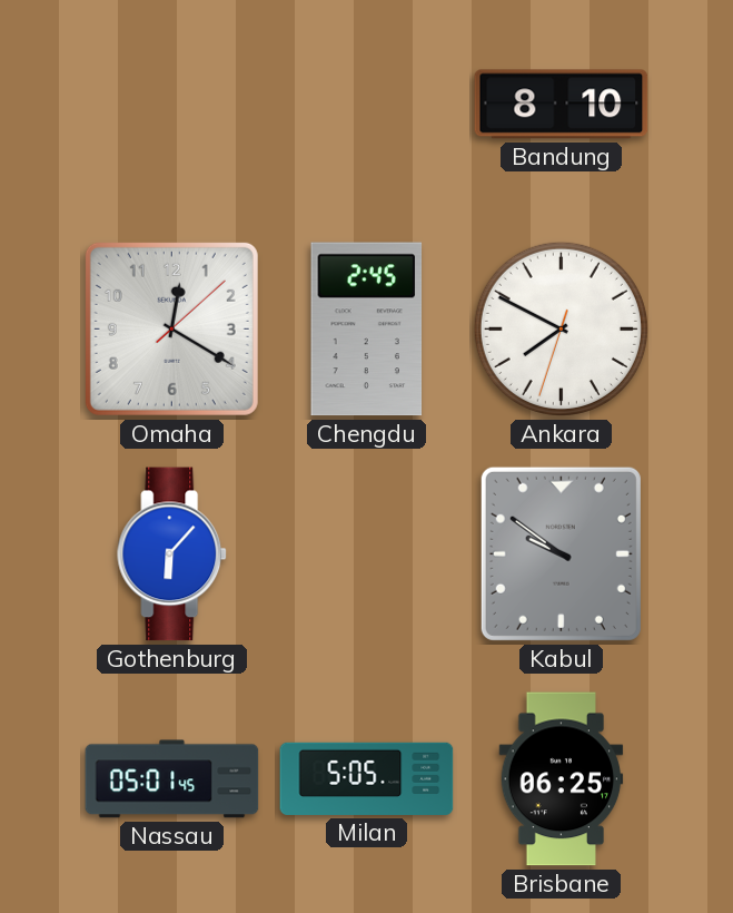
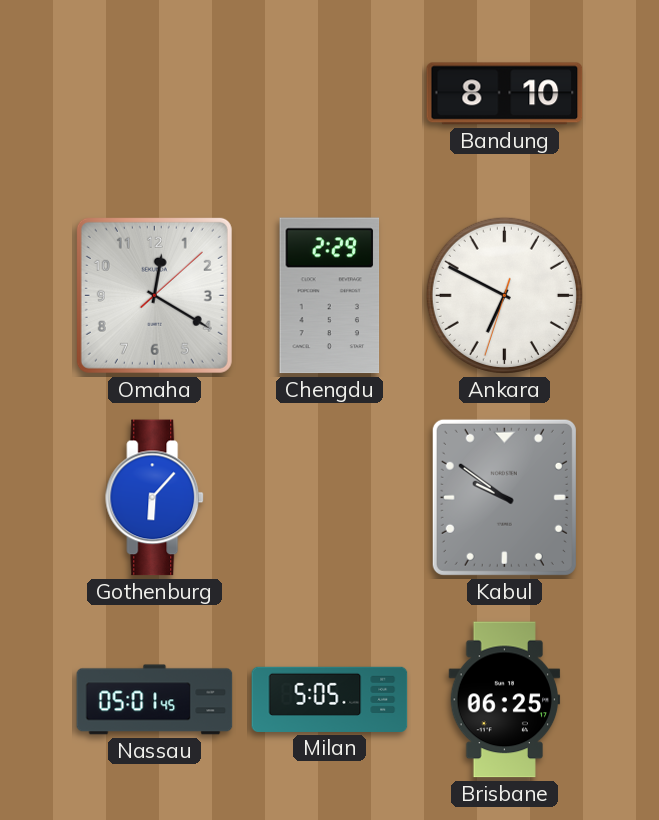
Chengdu: 2:45 -> 2:29
Ankara: 7:49 -> 6:49
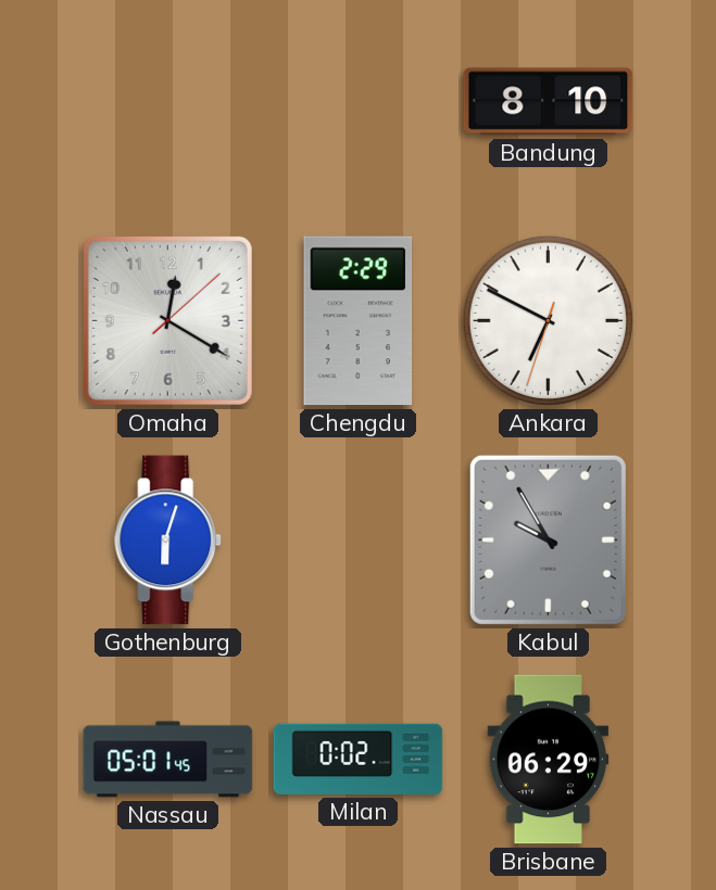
Gothenburg: 6:07 -> 6:03
Kabul: 9:51 -> 9:55
Milan: 5:05 -> 0:02
Brisbane: 06:25 -> 06:29
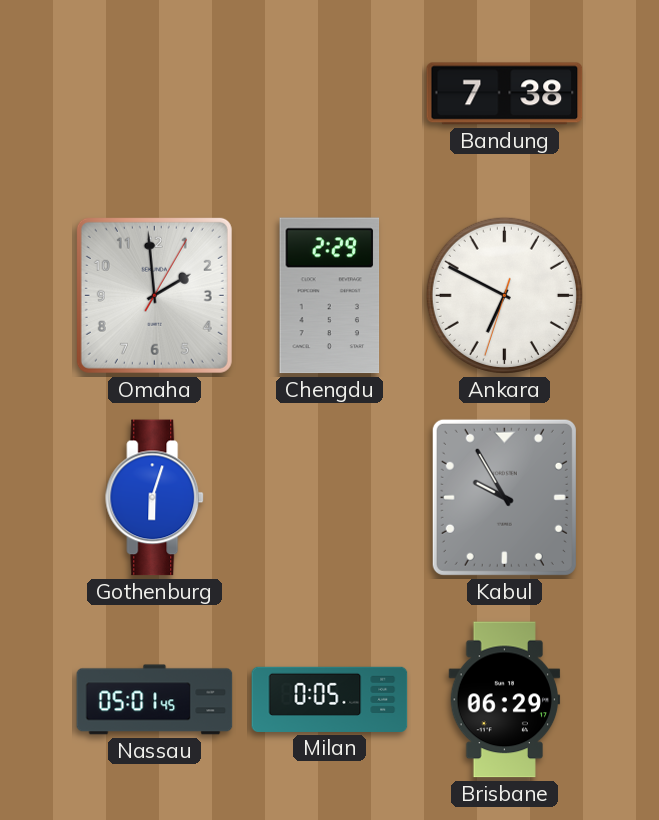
Bandung: 8:10 -> 7:38
Omaha: 12:20 -> 1:59
Milan: 0:02 -> 0:05
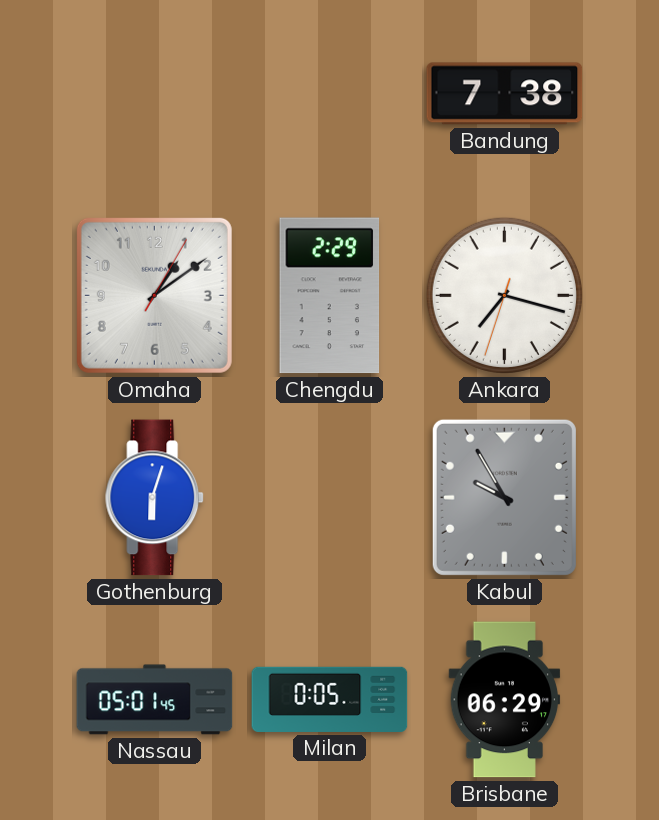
Omaha: 1:59 -> 1:09
Ankara: 6:49 -> 7:17
